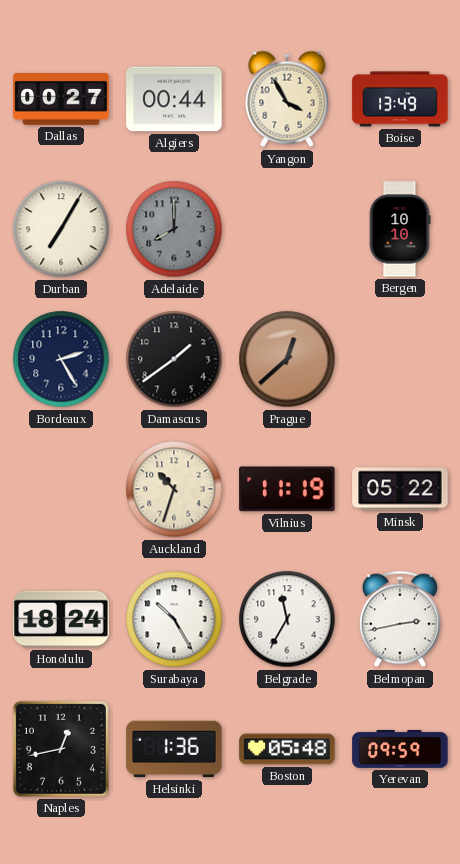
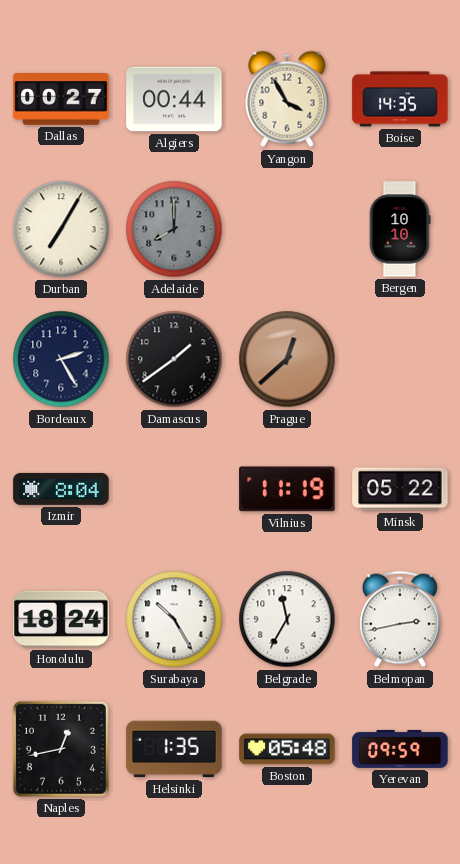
Boise: 13:49 -> 14:35
Izmir: none -> 8:04
Auckland: 10:33 -> none
Helsinki: 1:36 -> 1:35
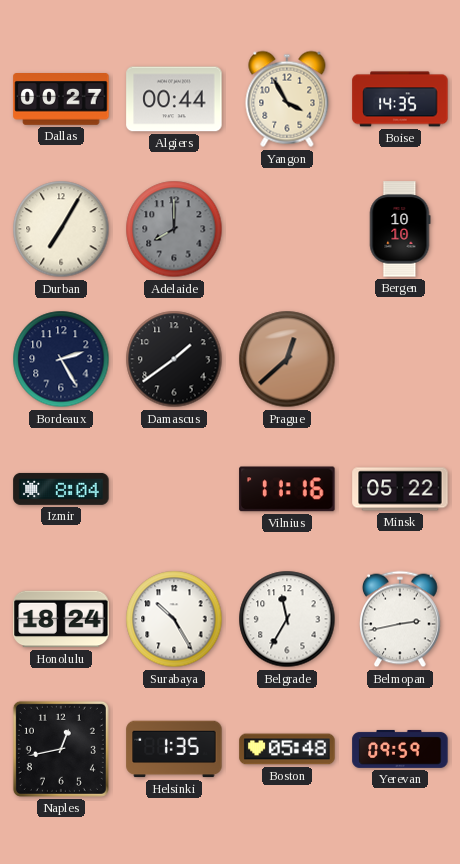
Vilnius: 11:19 -> 11:16
